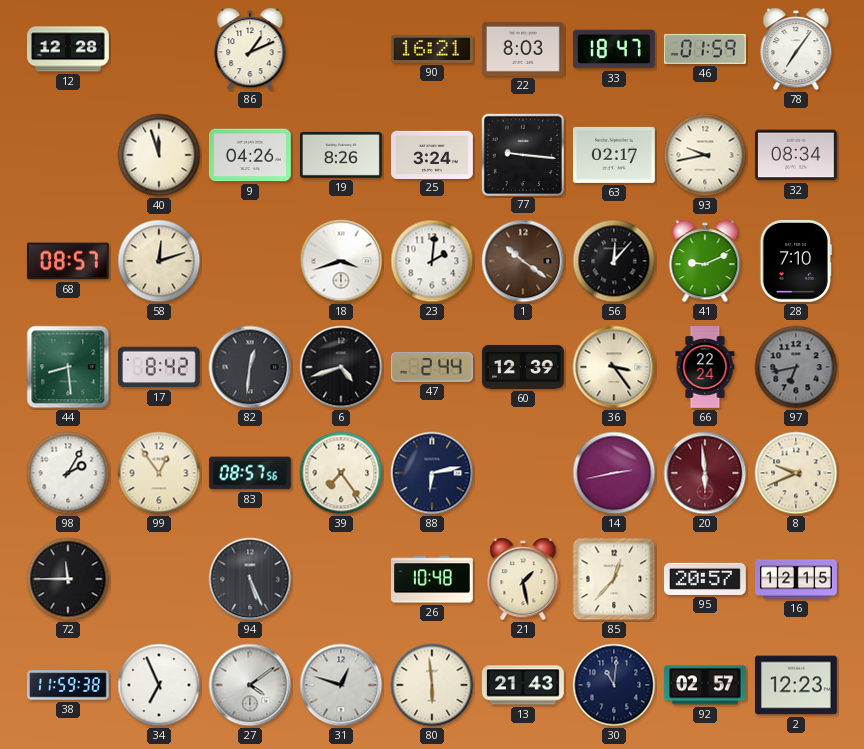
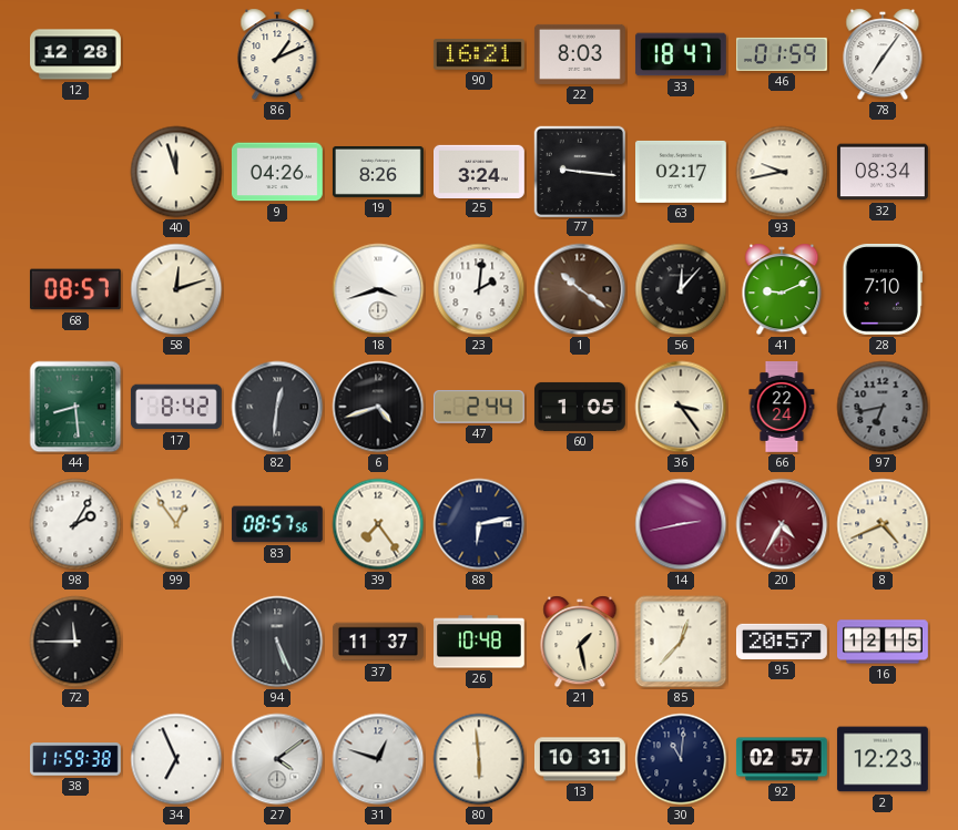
60: 12:39 -> 1:05
20: 5:59 -> 4:35
8: 9:41 -> 4:41
37: none -> 11:37
13: 21:43 -> 10:31
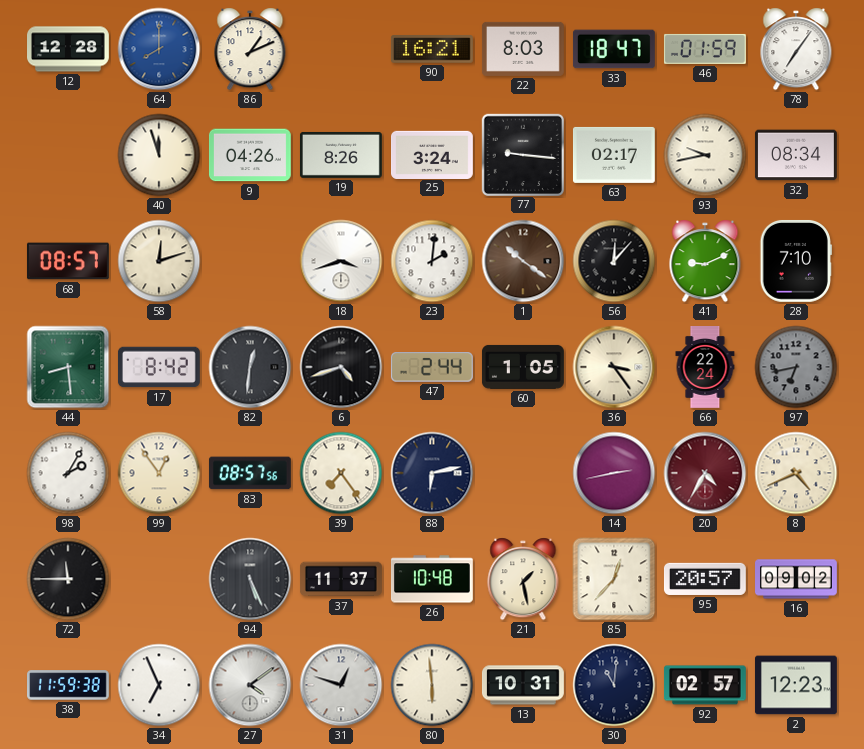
64: none -> 8:00
16: 12:15 -> 09:02
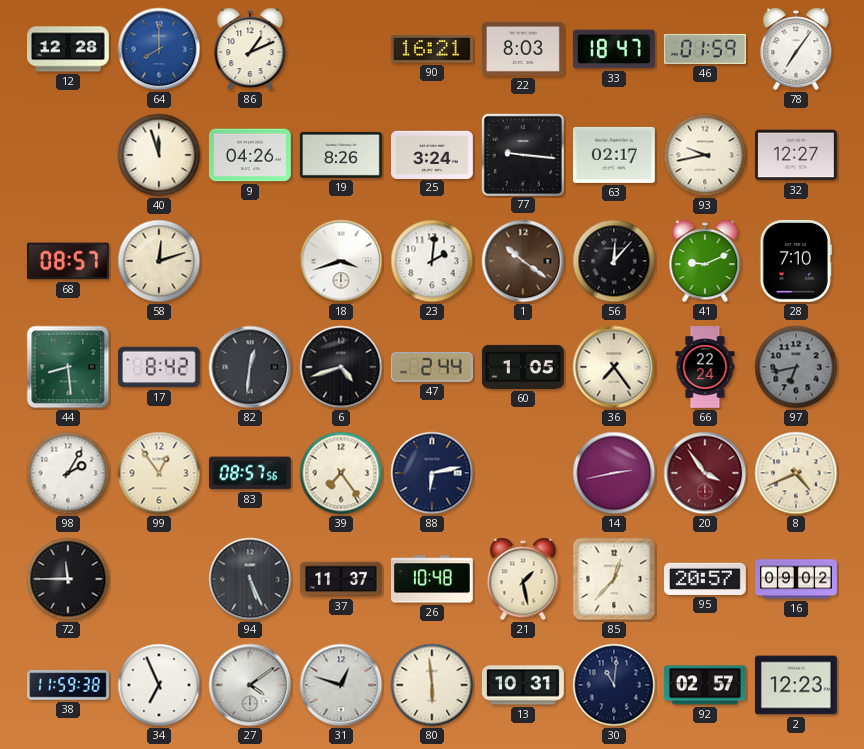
32: 08:34 -> 12:27
36: 3:24 -> 7:24
20: 4:35 -> 3:54
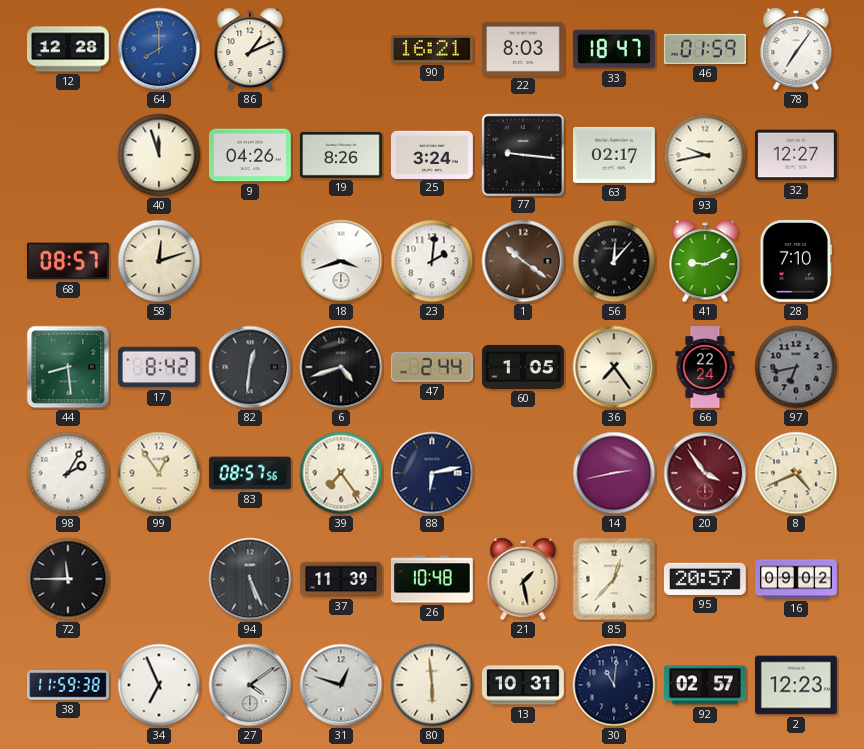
37: 11:37 -> 11:39
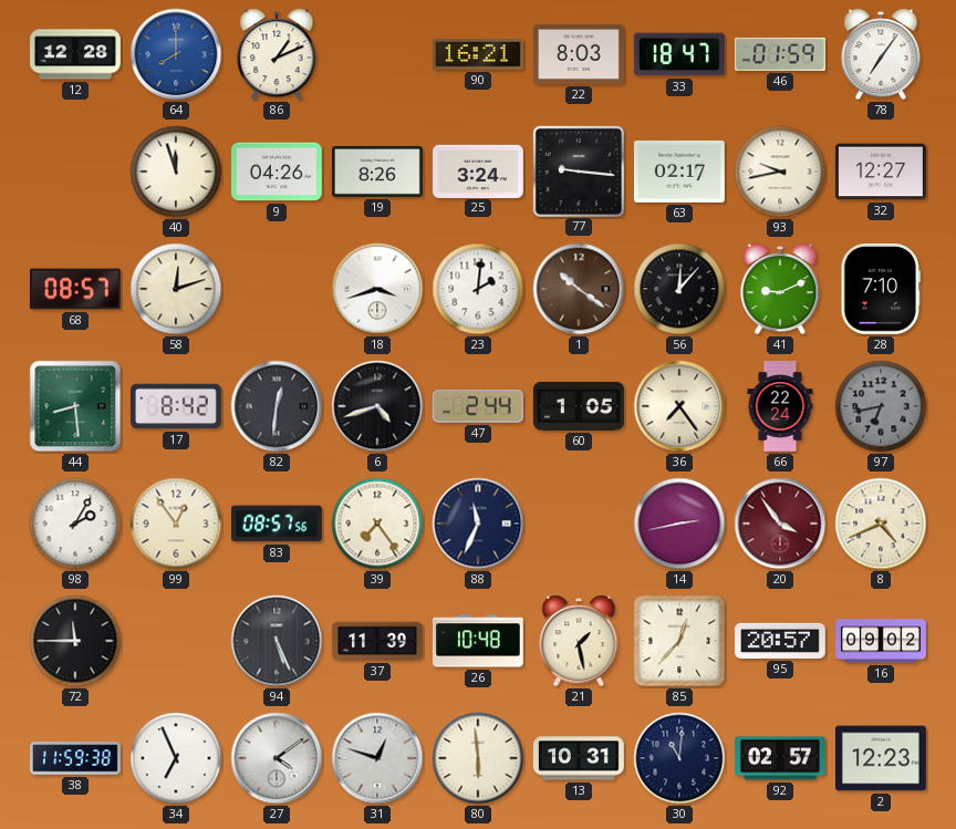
88: 6:13 -> 11:34
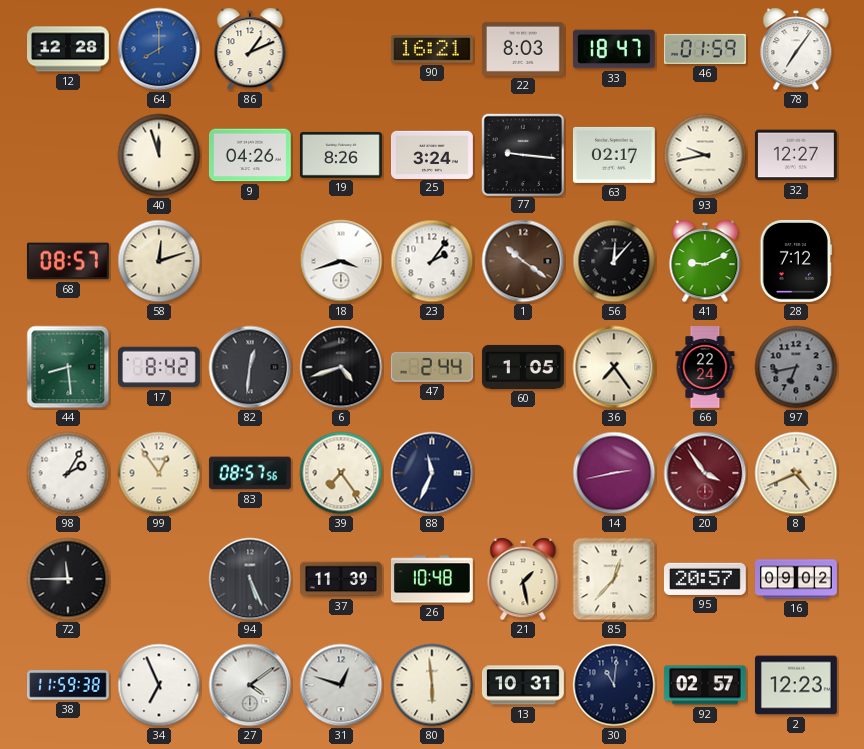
23: 2:01 -> 2:06
28: 7:10 -> 7:12
